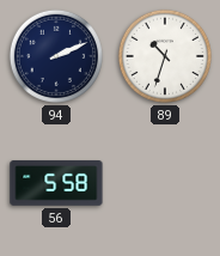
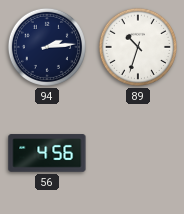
94: 2:11 -> 2:14
56: 5:58 -> 4:56
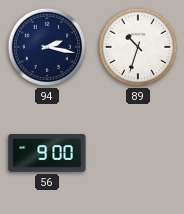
94: 2:14 -> 2:17
56: 4:56 -> 9:00
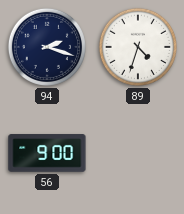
94: 2:17 -> 2:18
89: 10:33 -> 4:33
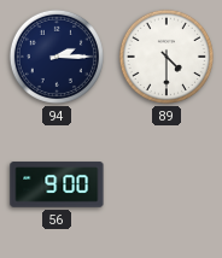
94: 2:18 -> 2:15
89: 4:33 -> 4:30
